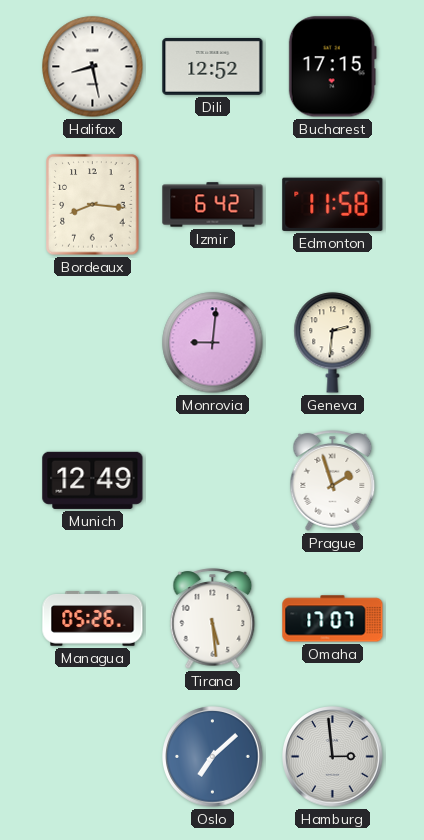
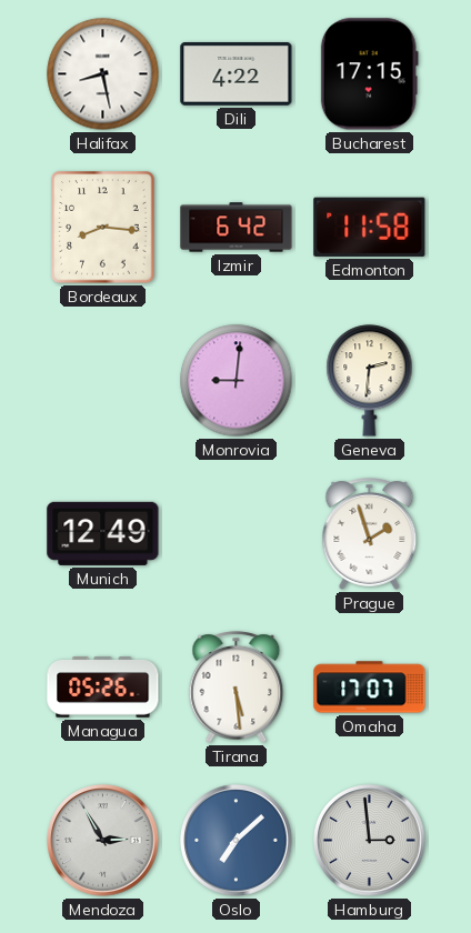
Dili: 12:52 -> 4:22
Mendoza: none -> 2:55
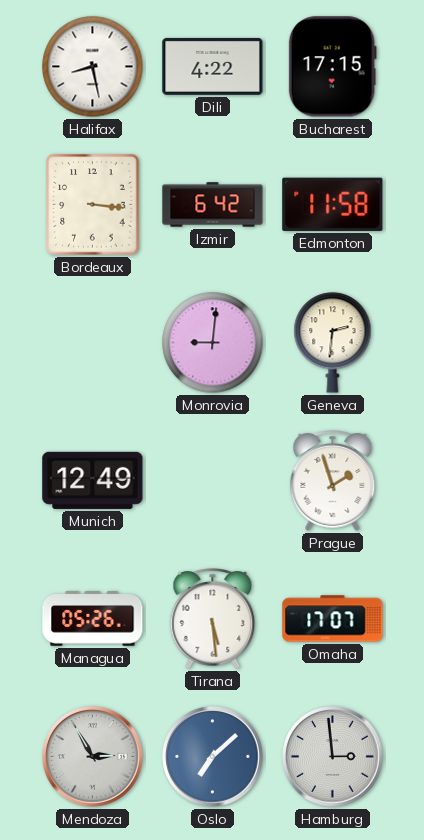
Bordeaux: 8:16 -> 3:16
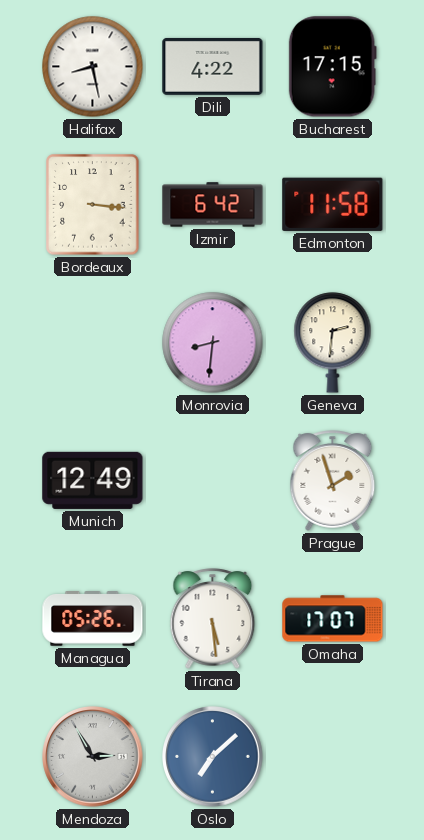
Monrovia: 9:01 -> 8:31
Hamburg: 2:59 -> none
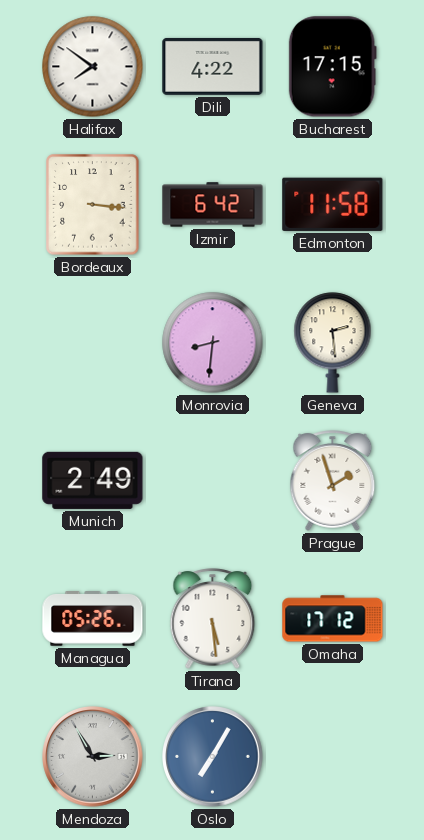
Halifax: 8:28 -> 7:51
Geneva: 2:31 -> 2:29
Munich: 12:49 -> 2:49
Omaha: 17:07 -> 17:12
Oslo: 7:08 -> 7:05
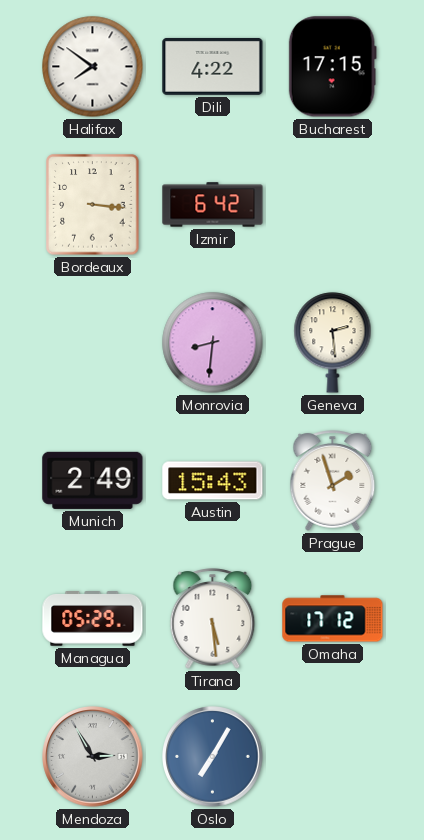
Edmonton: 11:58 -> none
Austin: none -> 15:43
Managua: 05:26 -> 05:29
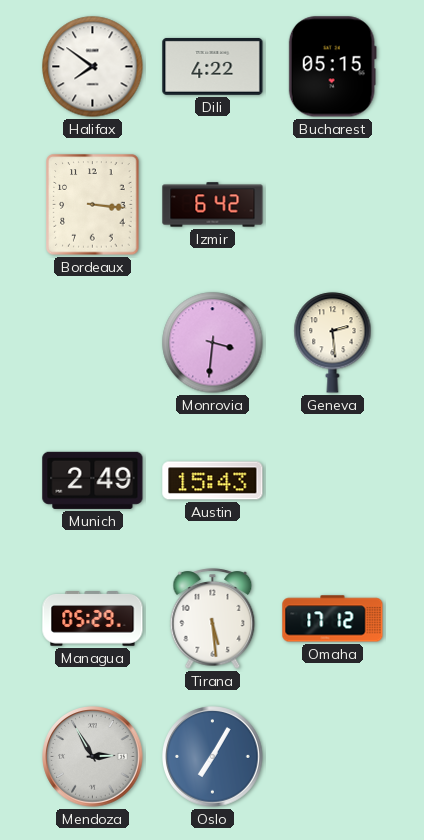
Bucharest: 17:15 -> 05:15
Monrovia: 8:31 -> 3:31
Prague: 1:57 -> none
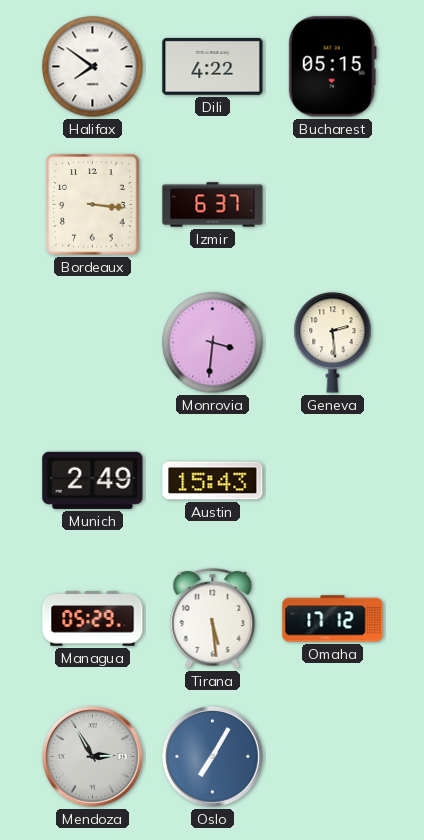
Izmir: 6:42 -> 6:37
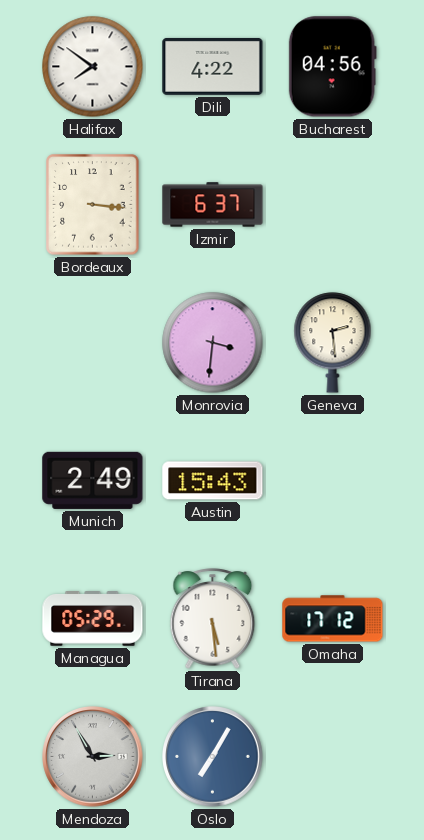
Bucharest: 05:15 -> 04:56
